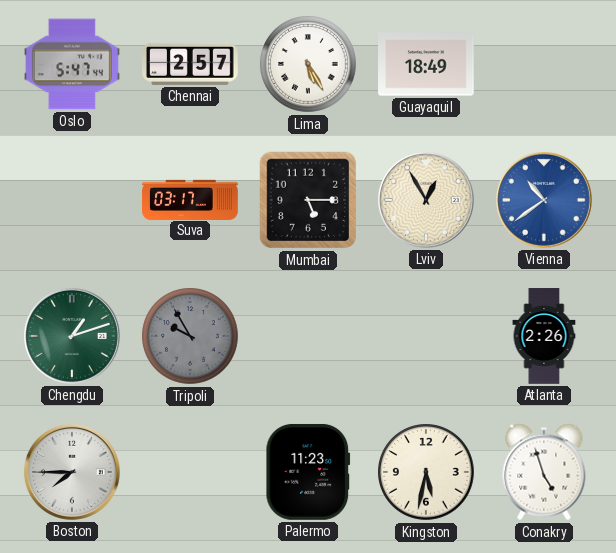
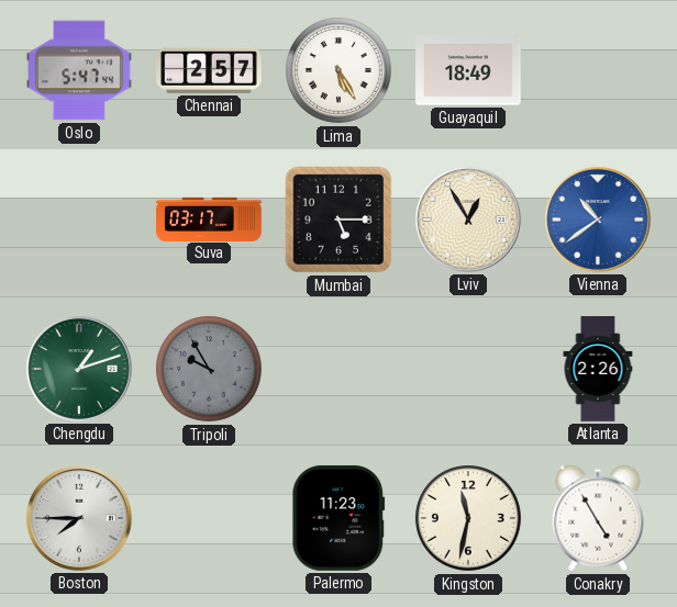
Kingston: 5:32 -> 11:32
Conakry: 4:57 -> 4:55
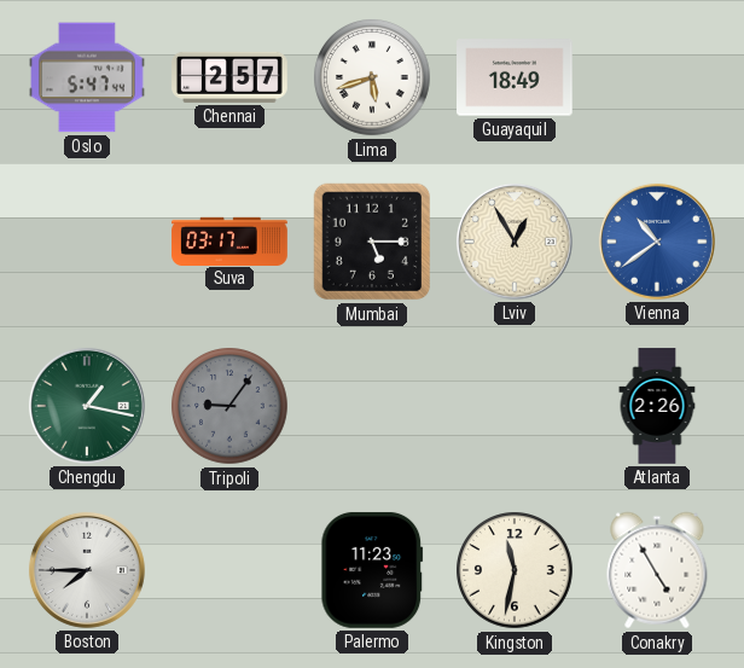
Lima: 5:25 -> 5:42
Chengdu: 1:12 -> 1:17
Tripoli: 9:55 -> 9:06
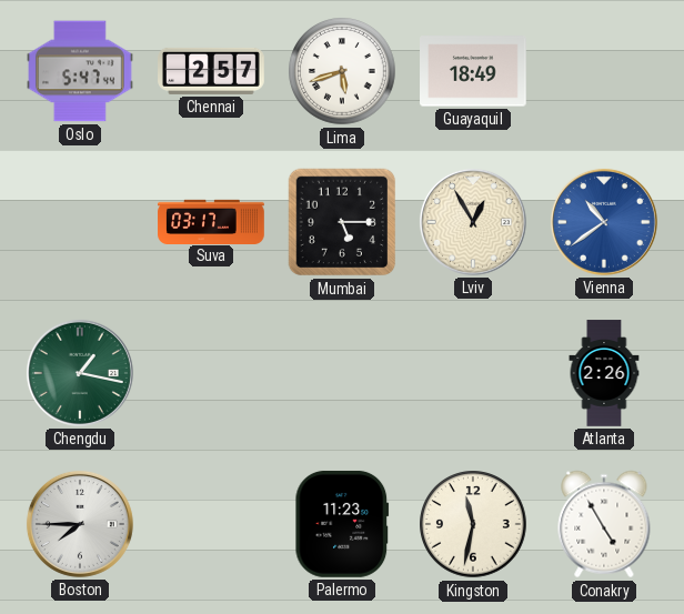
Tripoli: 9:06 -> none
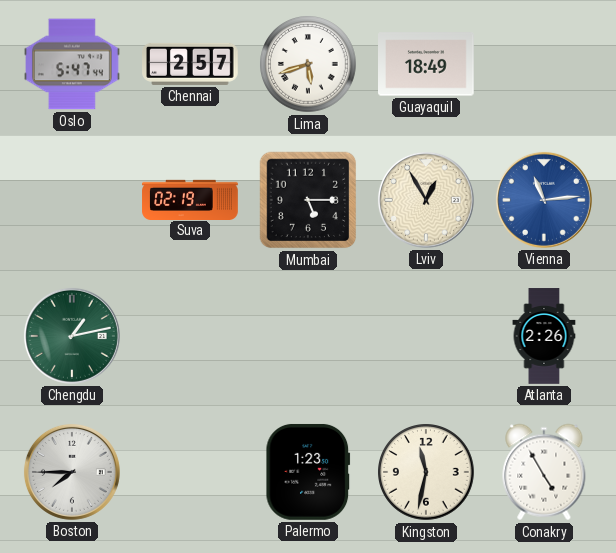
Suva: 03:17 -> 02:19
Vienna: 10:39 -> 11:14
Chengdu: 1:17 -> 1:13
Palermo: 11:23 -> 1:23
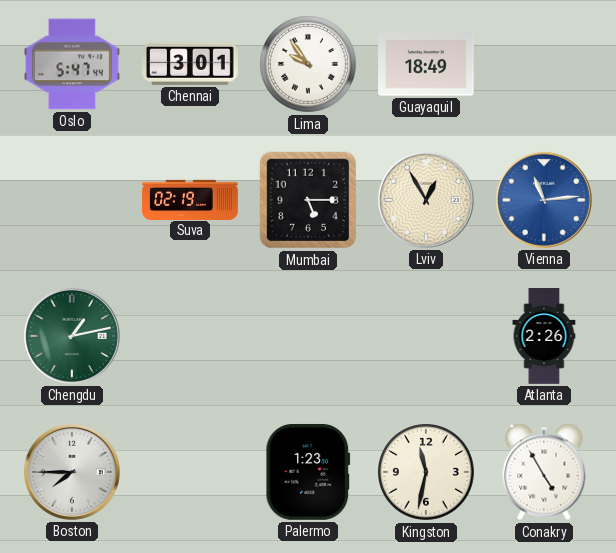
Chennai: 2:57 -> 3:01
Lima: 5:42 -> 9:54
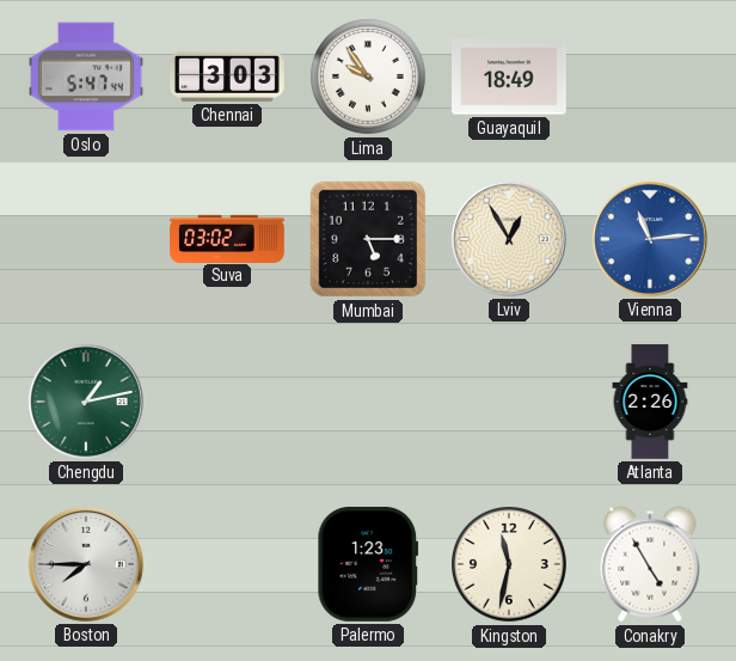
Chennai: 3:01 -> 3:03
Suva: 02:19 -> 03:02
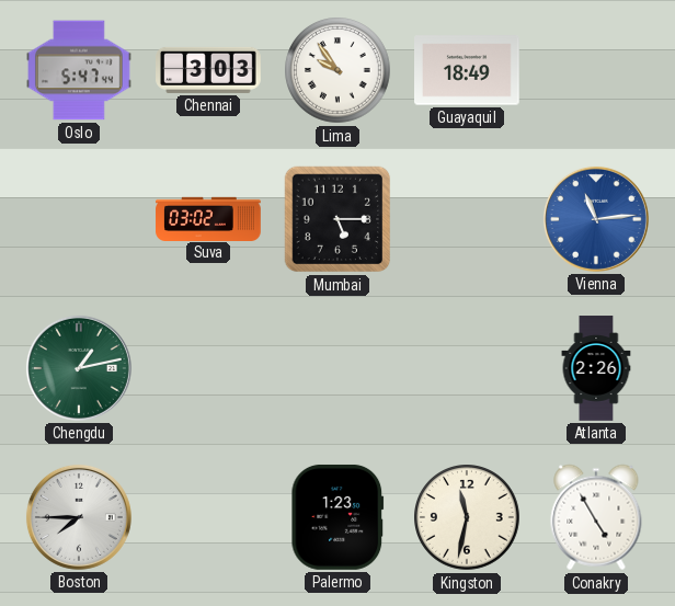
Lviv: 12:55 -> none
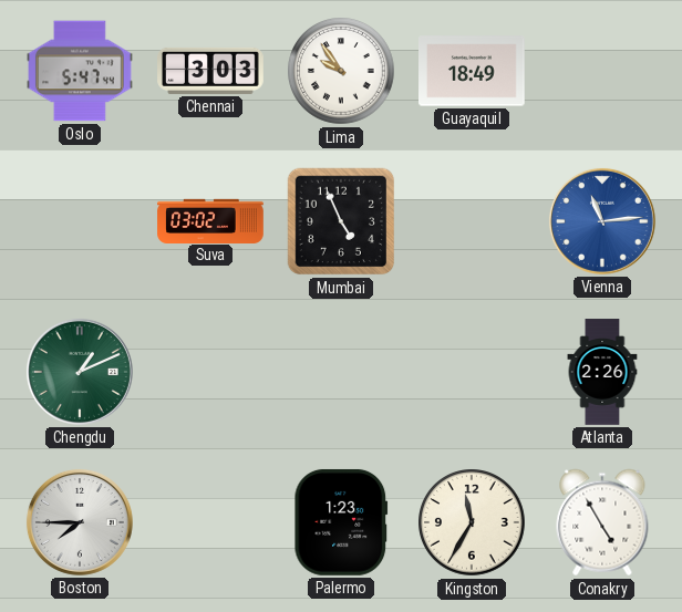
Mumbai: 5:15 -> 4:56
Chengdu: 1:13 -> 1:11
Kingston: 11:32 -> 11:35
